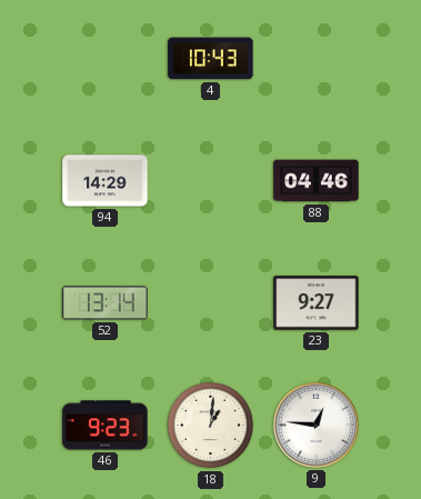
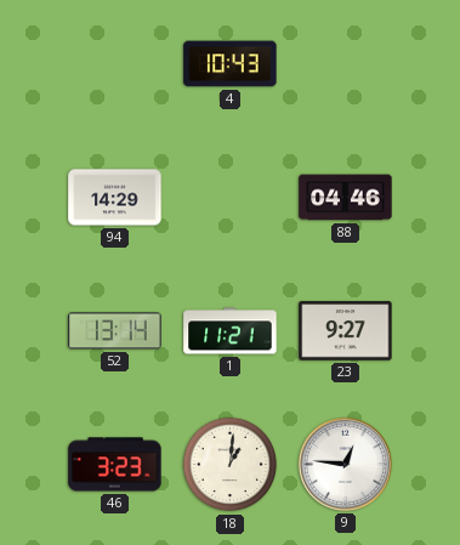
1: none -> 11:21
46: 9:23 -> 3:23
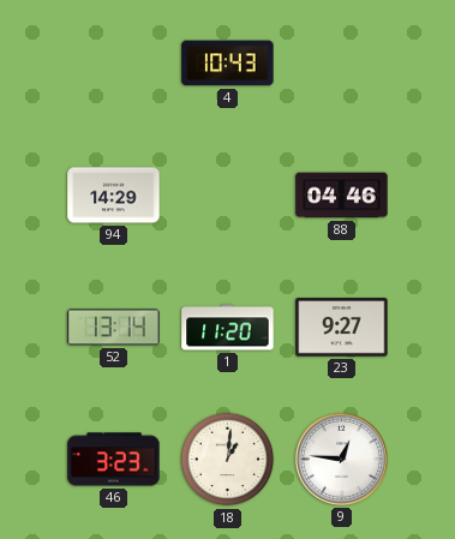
1: 11:21 -> 11:20
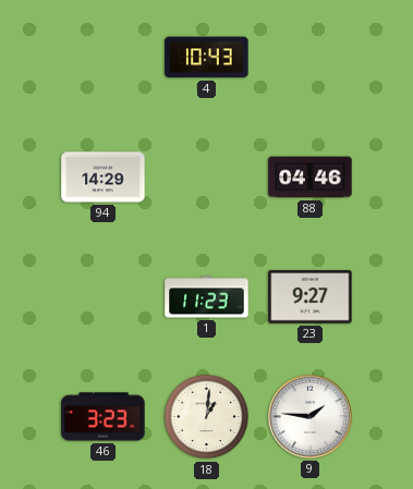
52: 13:14 -> none
1: 11:20 -> 11:23
9: 12:46 -> 1:46
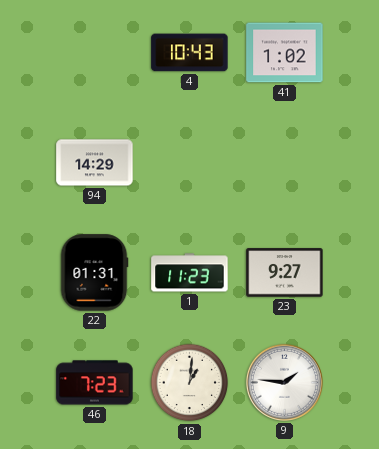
41: none -> 1:02
88: 04:46 -> none
22: none -> 01:31
46: 3:23 -> 7:23
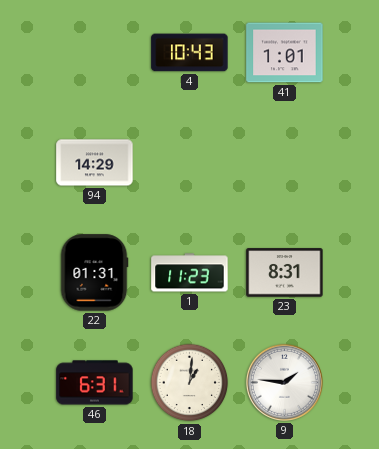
41: 1:02 -> 1:01
23: 9:27 -> 8:31
46: 7:23 -> 6:31
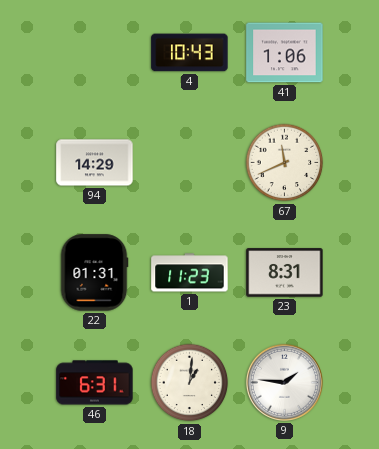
41: 1:01 -> 1:06
67: none -> 11:41
